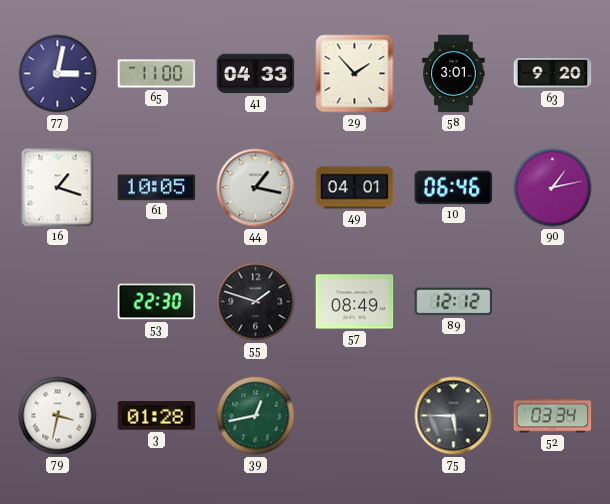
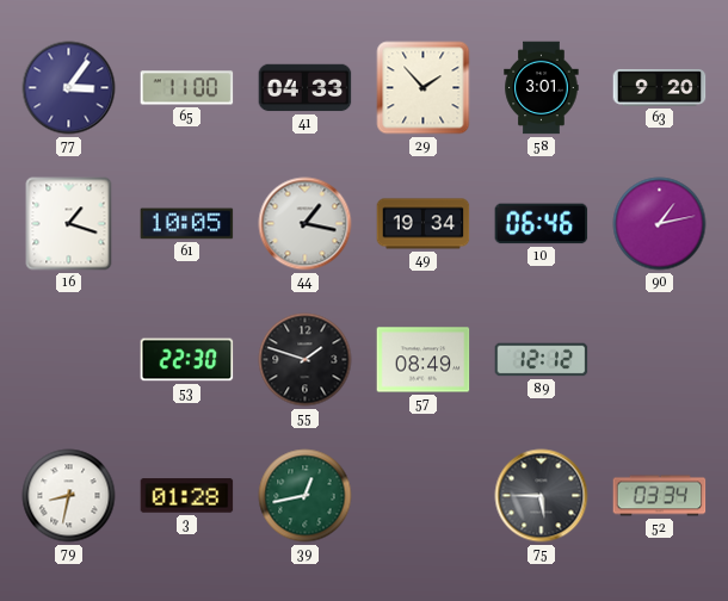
77: 3:02 -> 3:06
49: 04:01 -> 19:34
79: 3:32 -> 8:32
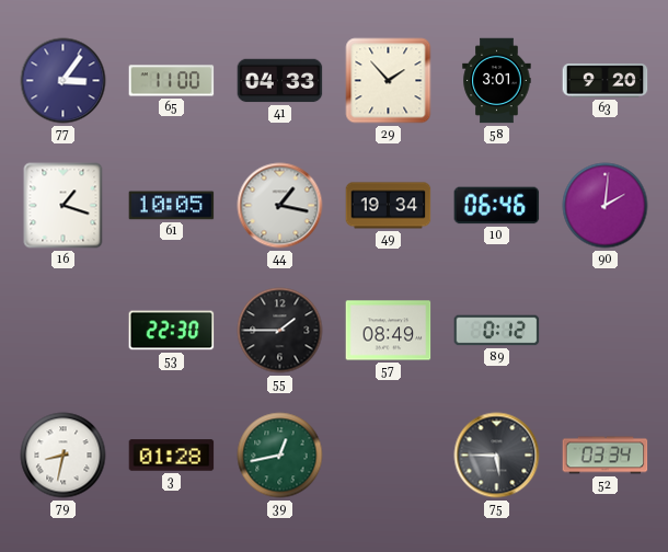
90: 1:13 -> 2:01
55: 1:48 -> 1:45
89: 12:12 -> 0:12
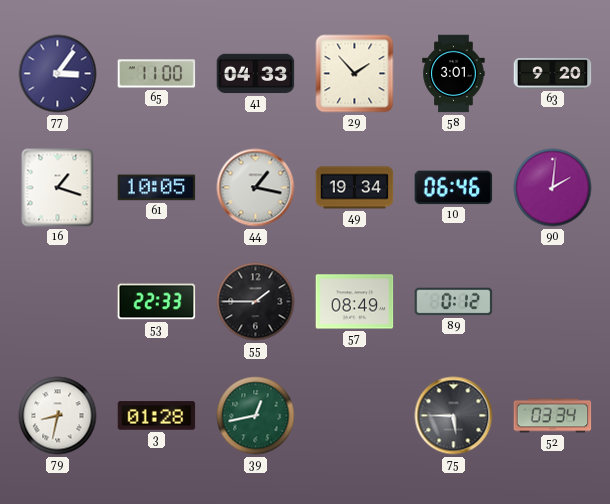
53: 22:30 -> 22:33
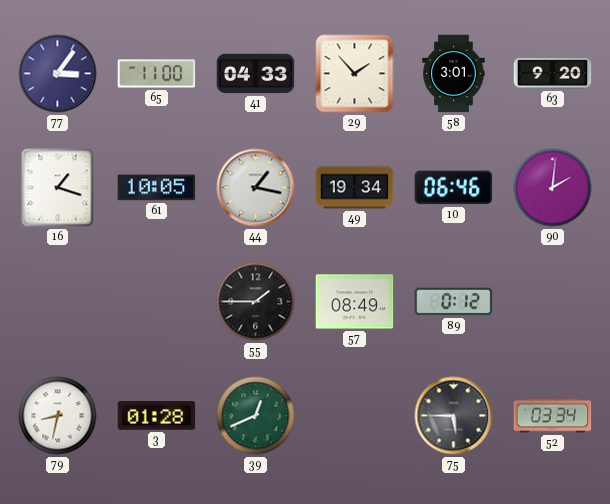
53: 22:33 -> none
39: 12:43 -> 12:41
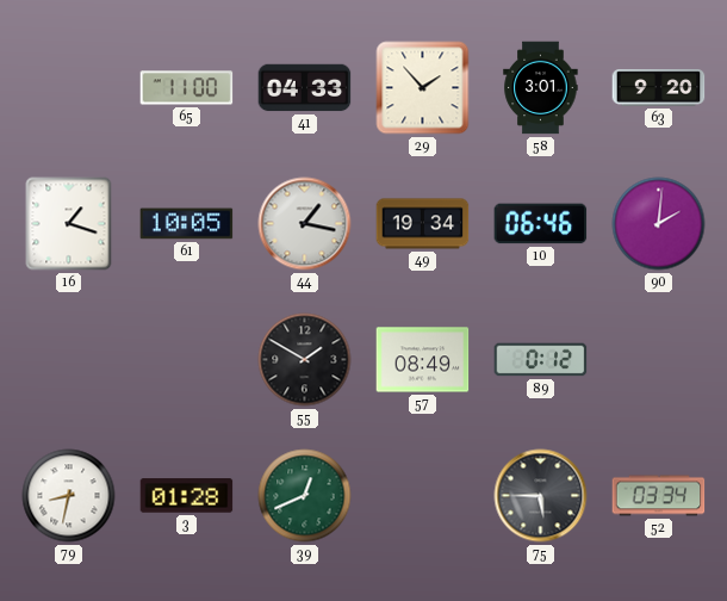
77: 3:06 -> none
55: 1:45 -> 1:50
